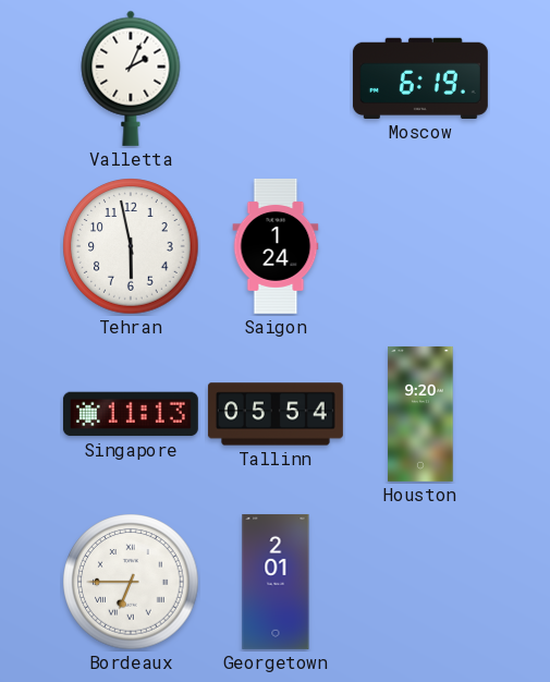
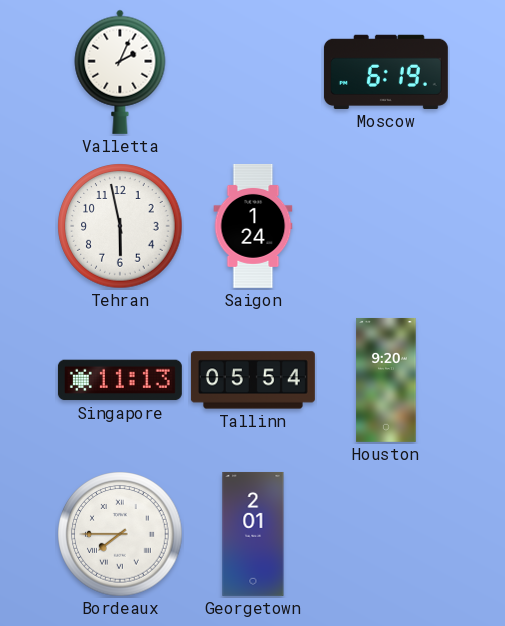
Bordeaux: 6:45 -> 7:45
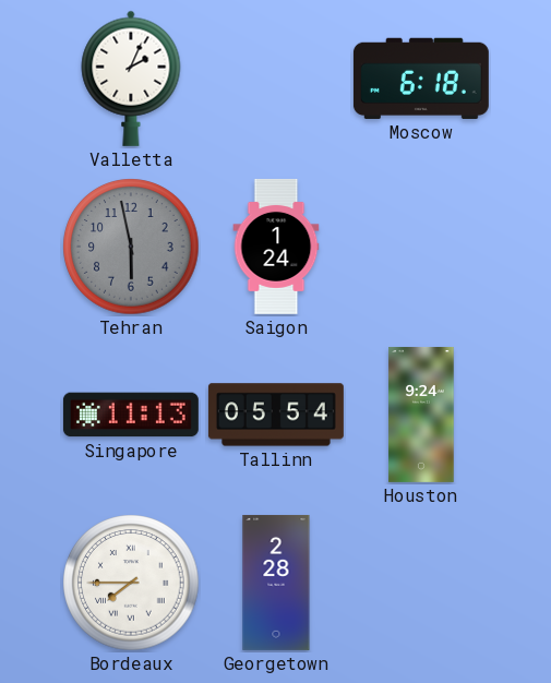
Moscow: 6:19 -> 6:18
Tehran dial: white -> grey
Houston: 9:20 -> 9:24
Georgetown: 2:01 -> 2:28
